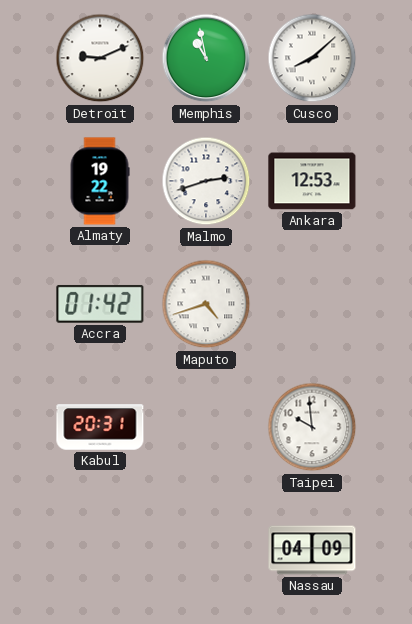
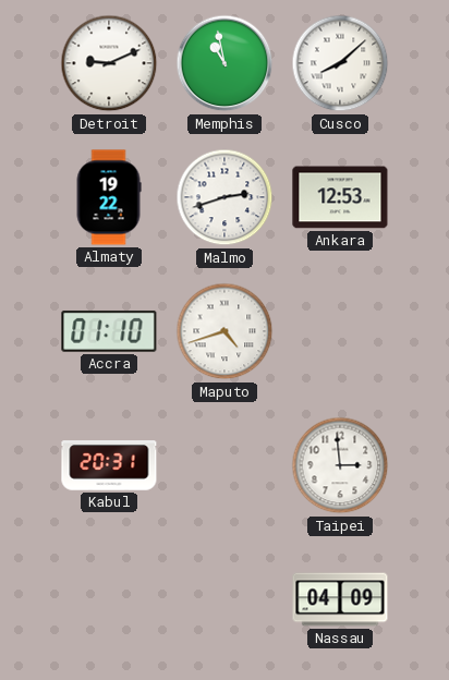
Accra: 01:42 -> 01:10
Taipei: 9:59 -> 2:59
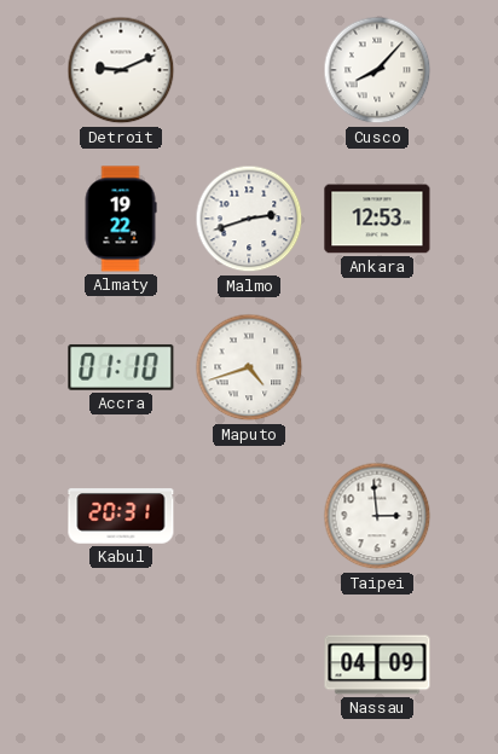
Memphis: 10:58 -> none
Cusco: 8:08 -> 8:07
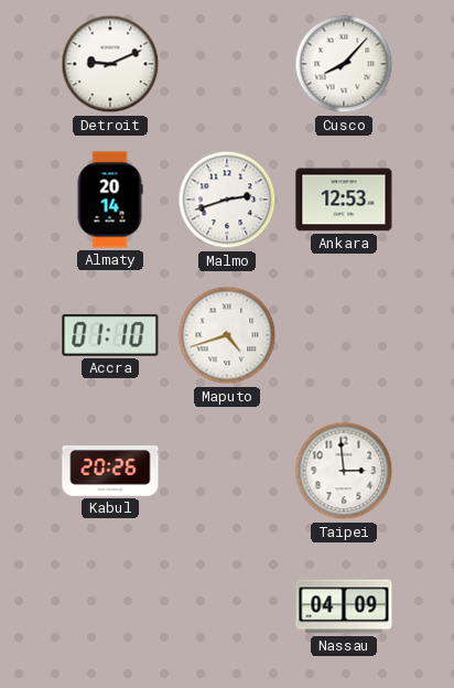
Almaty: 19:22 -> 20:14
Kabul: 20:31 -> 20:26
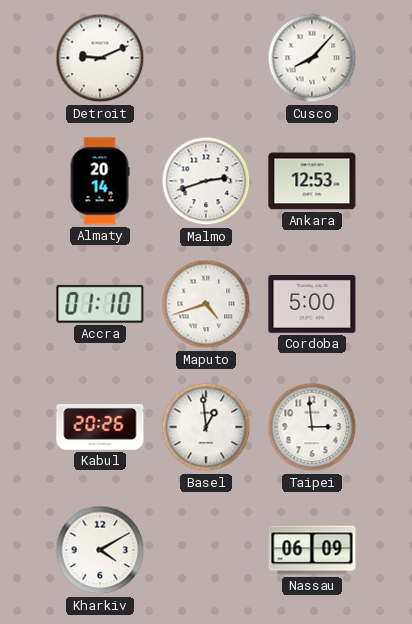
Cordoba: none -> 5:00
Basel: none -> 12:59
Kharkiv: none -> 4:10
Nassau: 04:09 -> 06:09
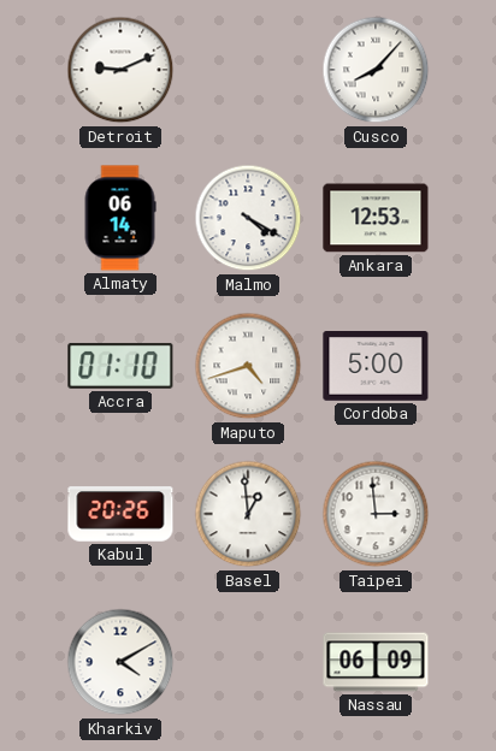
Almaty: 20:14 -> 06:14
Malmo: 2:42 -> 4:20
